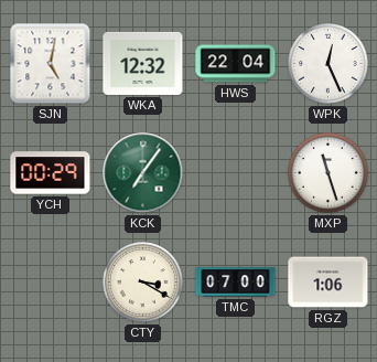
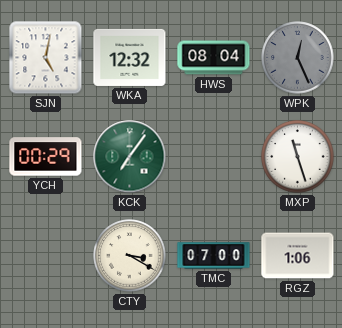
HWS: 22:04 -> 08:04
WPK dial: white -> grey
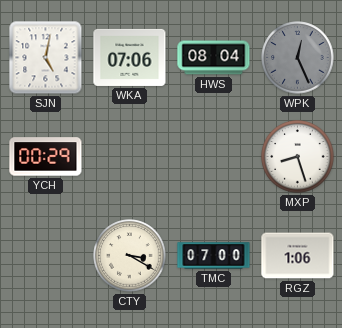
WKA: 12:32 -> 07:06
KCK: 7:06 -> none
MXP: 11:27 -> 8:27
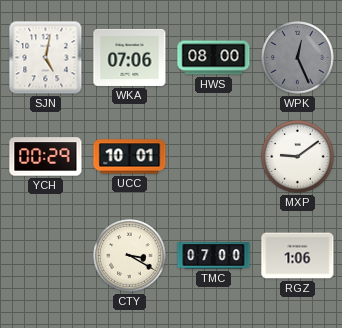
HWS: 08:04 -> 08:00
UCC: none -> 10:01
MXP: 8:27 -> 9:09
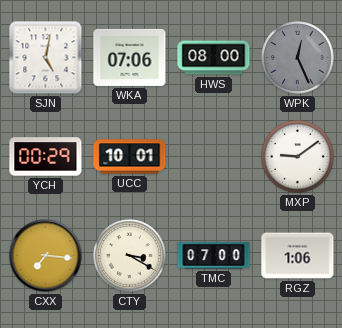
CXX: none -> 7:16
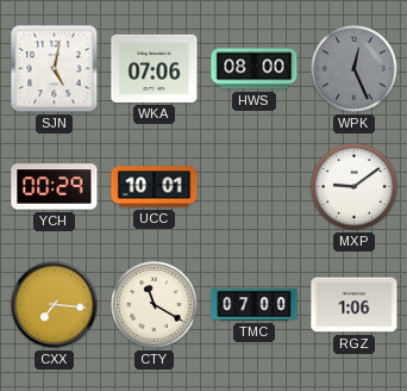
CTY: 3:20 -> 11:20
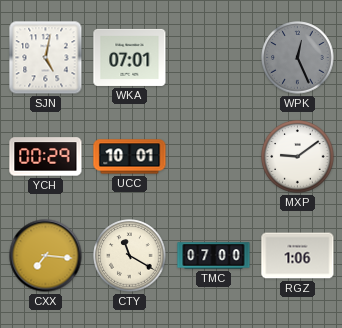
WKA: 07:06 -> 07:01
HWS: 08:00 -> none
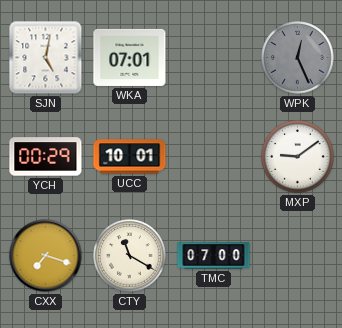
CXX: 7:16 -> 7:18
RGZ: 1:06 -> none
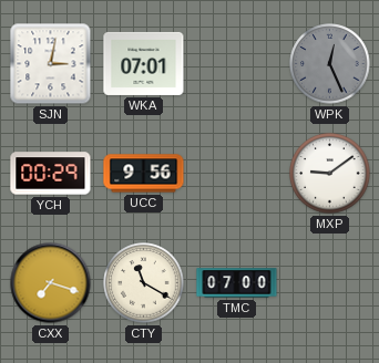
SJN: 5:02 -> 3:02
UCC: 10:01 -> 9:56
